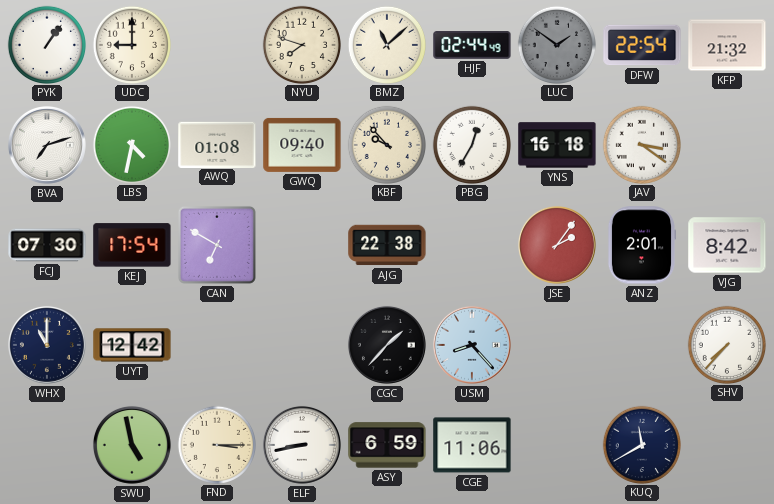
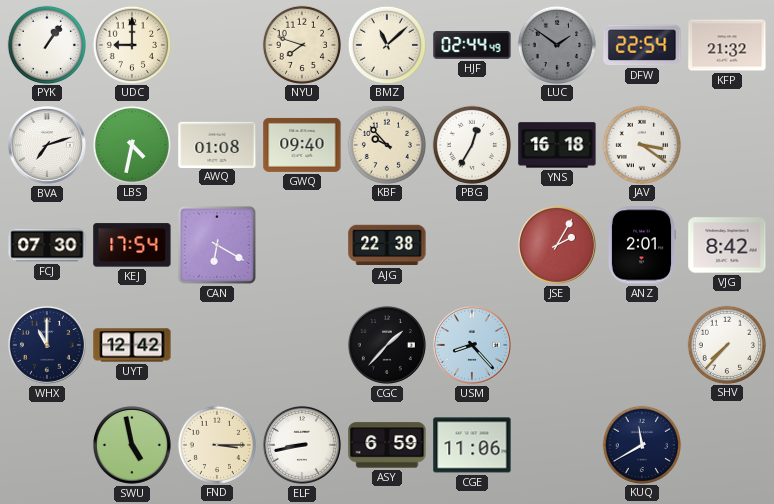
CAN: 6:50 -> 6:20
JSE: 2:06 -> 2:05
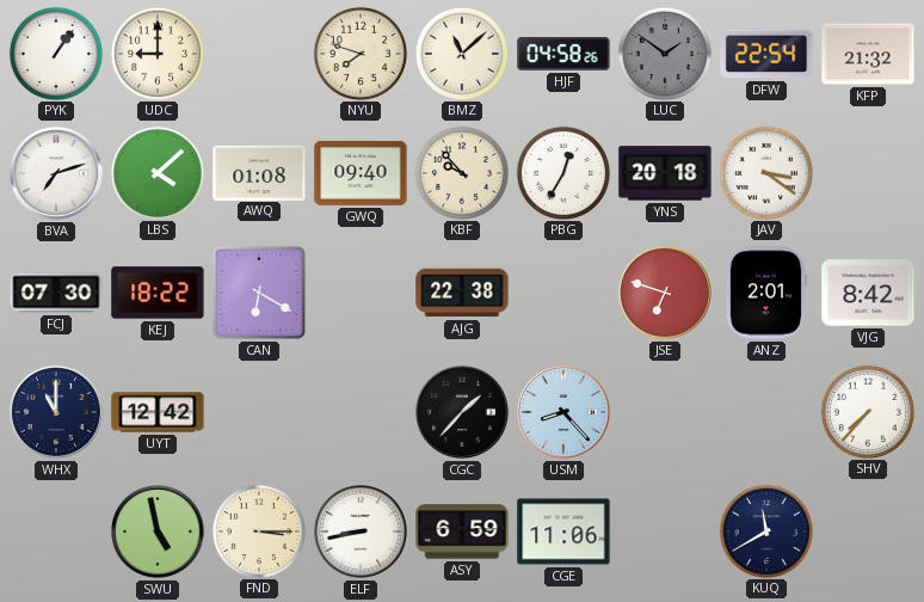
HJF: 02:44 -> 04:58
LBS: 4:32 -> 4:08
YNS: 16:18 -> 20:18
KEJ: 17:54 -> 18:22
JSE: 2:05 -> 6:48
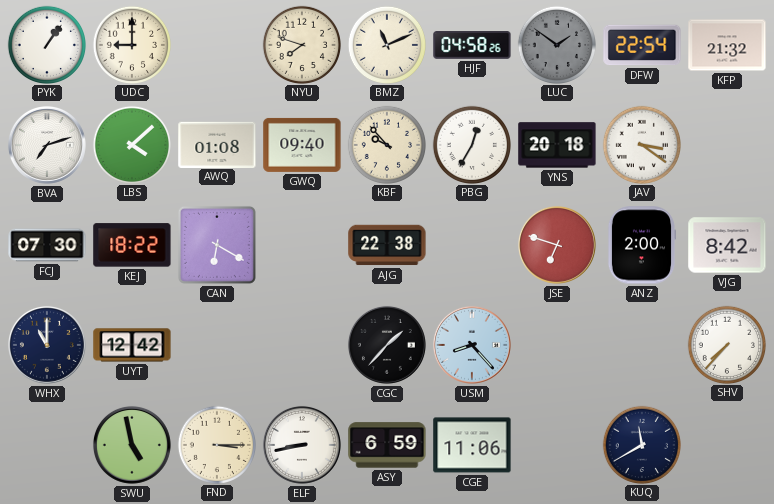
BMZ: 11:08 -> 11:11
ANZ: 2:01 -> 2:00
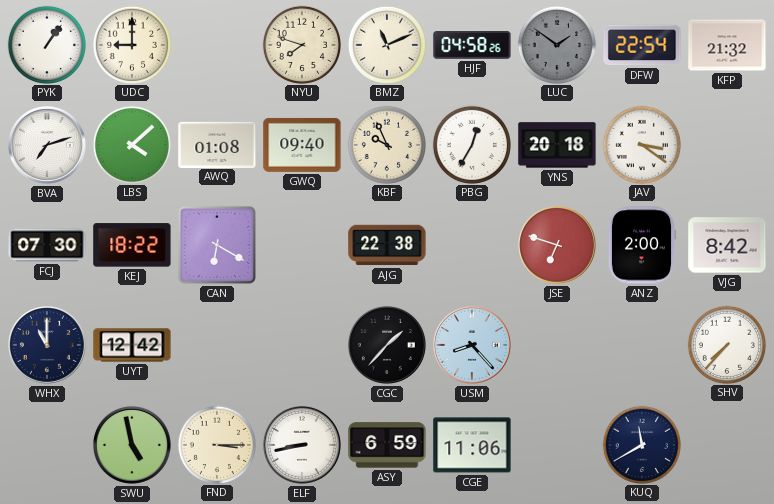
KBF: 9:53 -> 9:56
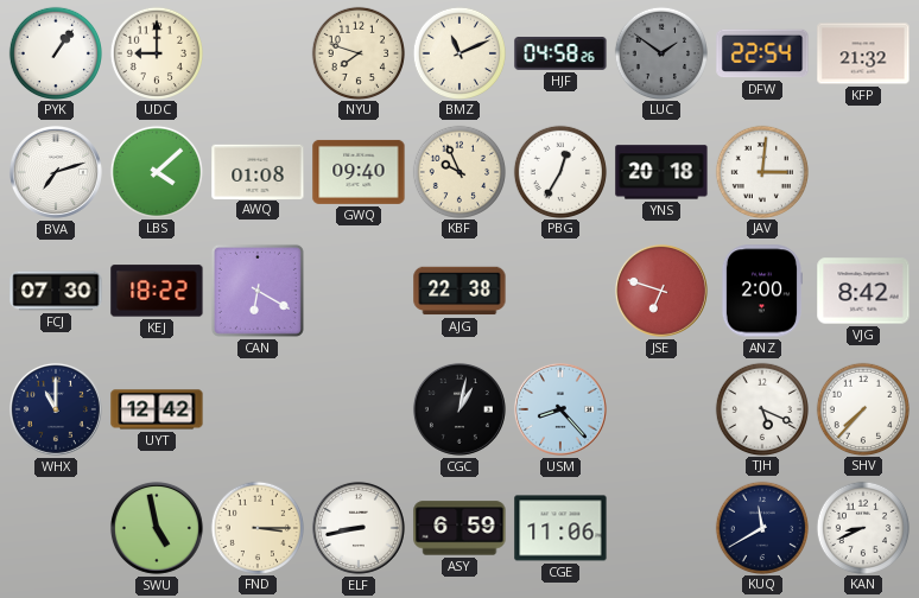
JAV: 3:21 -> 3:01
CGC: 1:37 -> 1:02
TJH: none -> 5:19
KAN: none -> 8:41
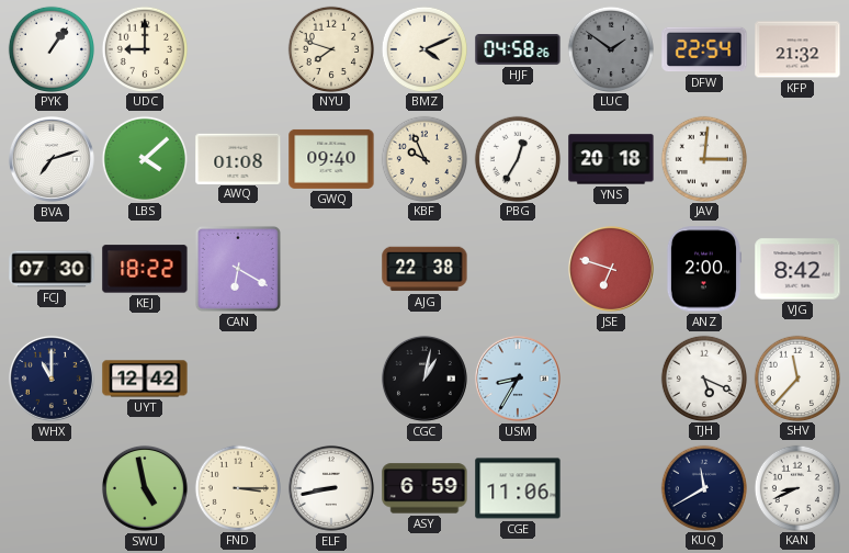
BMZ: 11:11 -> 4:11
USM: 8:23 -> 8:35
SHV: 7:37 -> 11:37
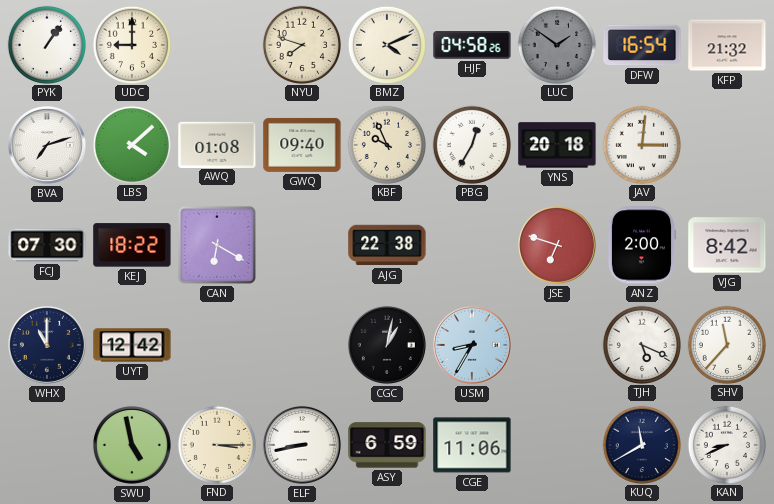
DFW: 22:54 -> 16:54
